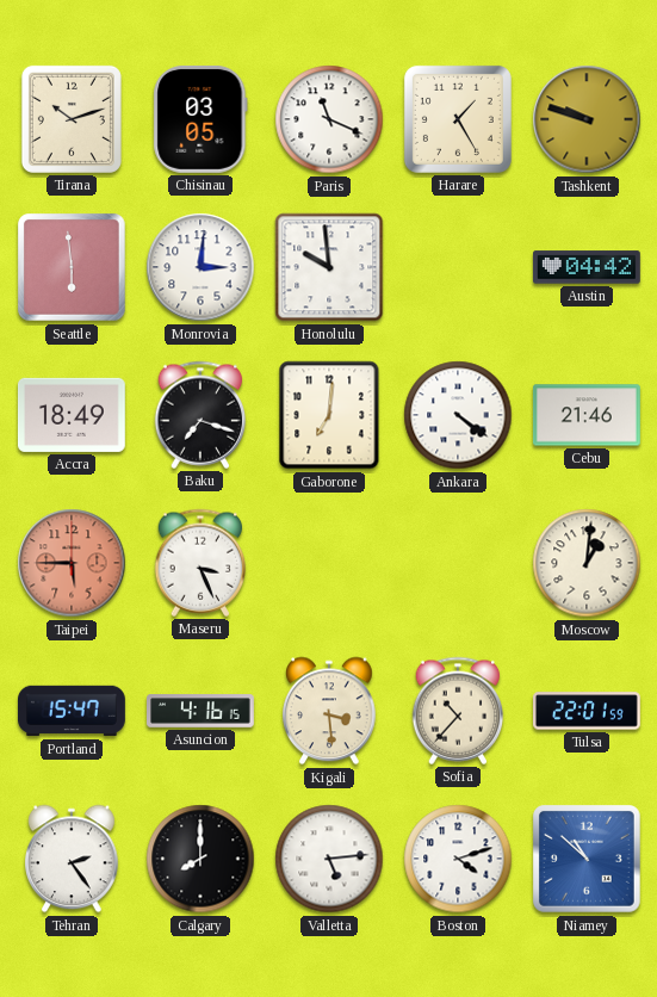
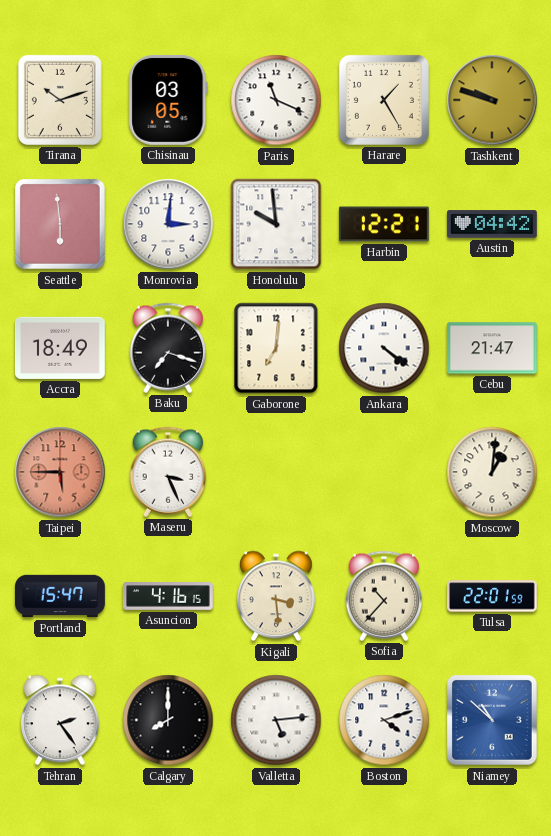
Harbin: none -> 12:21
Cebu: 21:46 -> 21:47
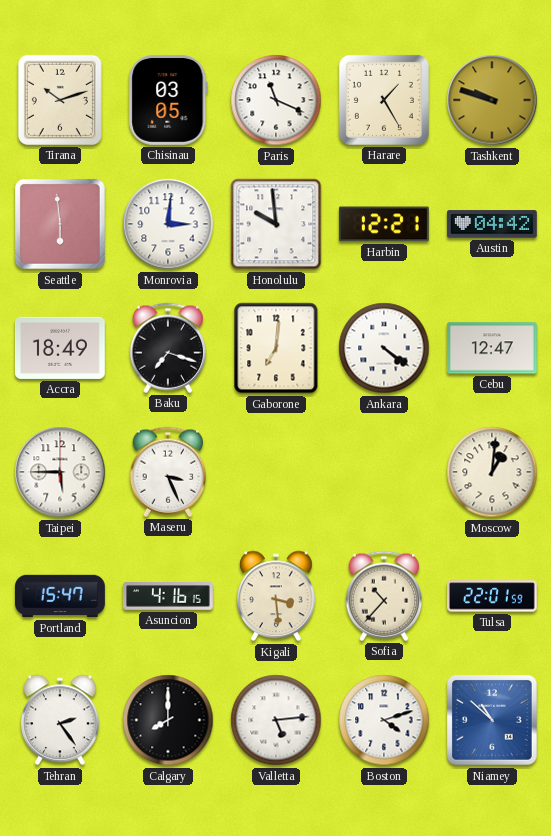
Cebu: 21:47 -> 12:47
Taipei dial: salmon -> white
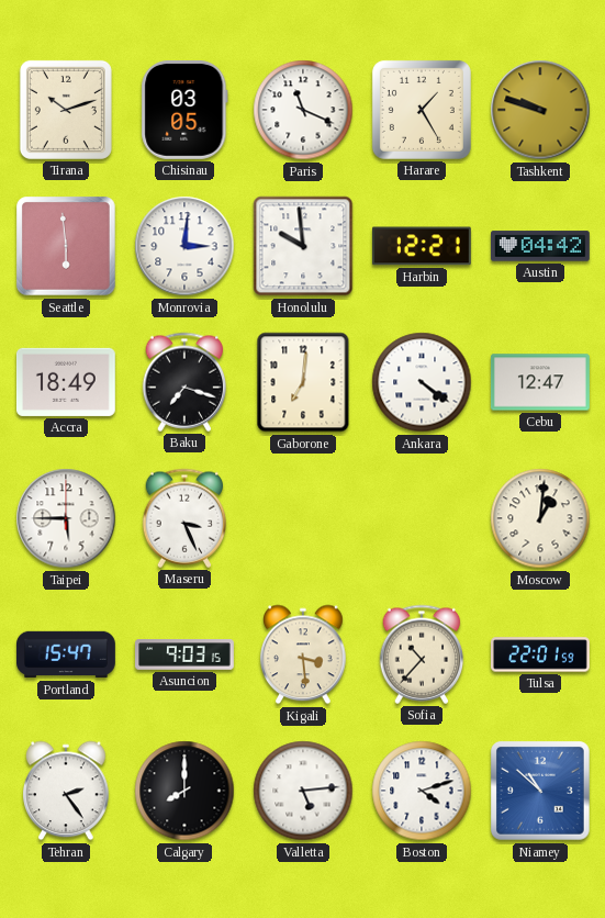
Asuncion: 4:16 -> 9:03
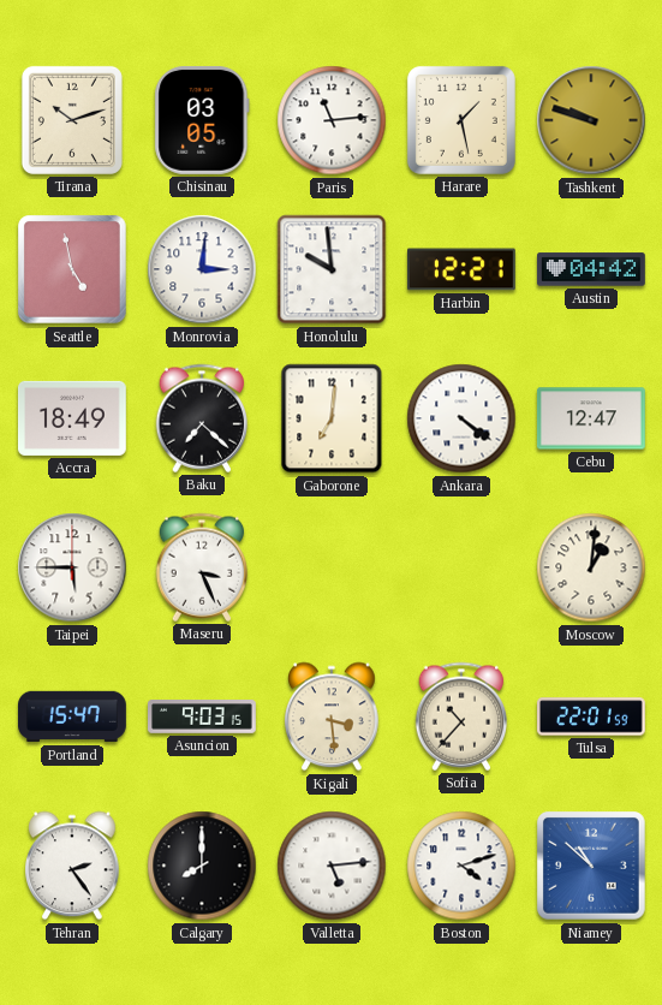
Paris: 11:19 -> 11:14
Harare: 1:25 -> 1:28
Seattle: 5:59 -> 4:58
Baku: 7:18 -> 7:22
